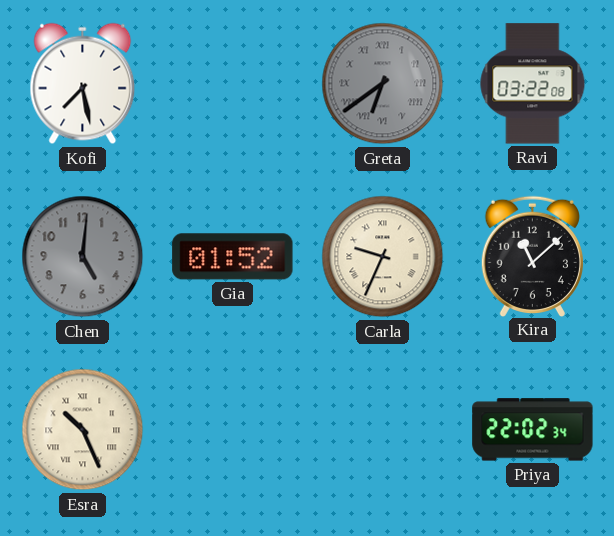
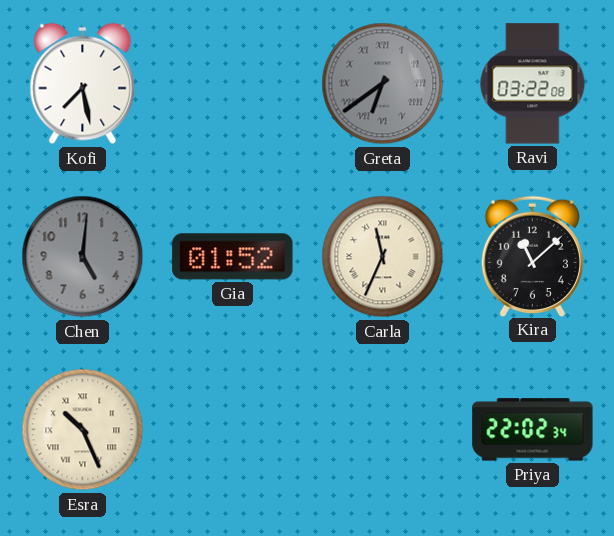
Carla: 9:34 -> 11:34
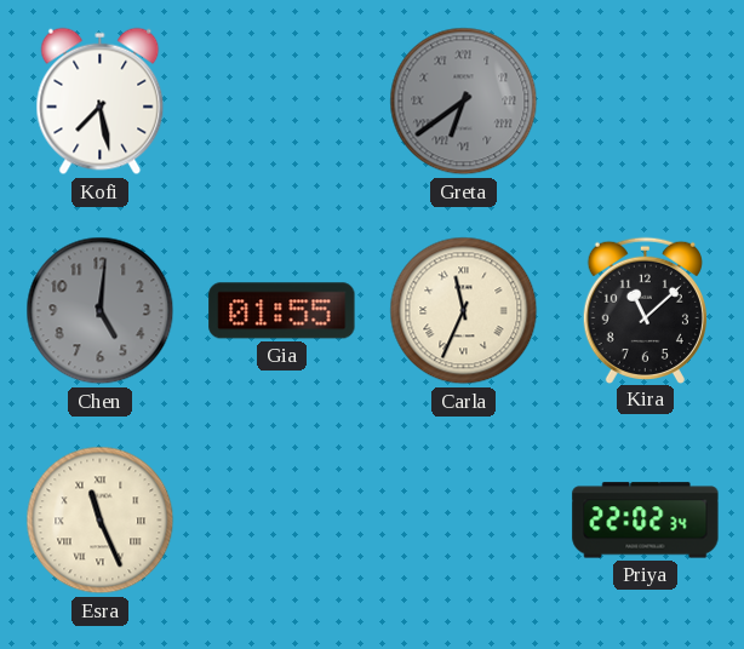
Ravi: 03:22 -> none
Gia: 01:52 -> 01:55
Esra: 10:26 -> 11:26
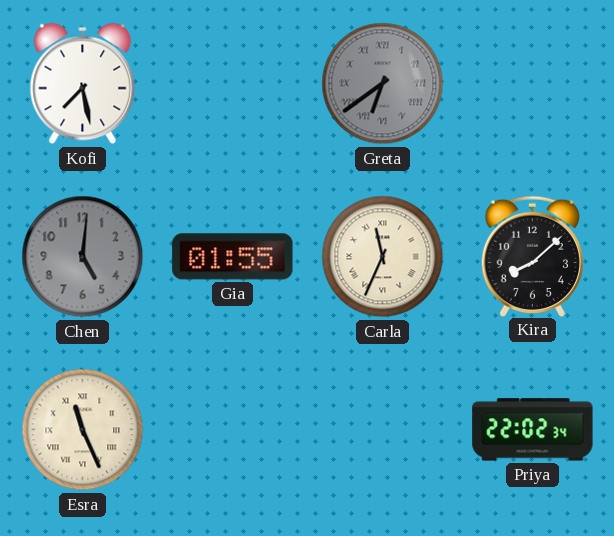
Kira: 11:08 -> 8:08
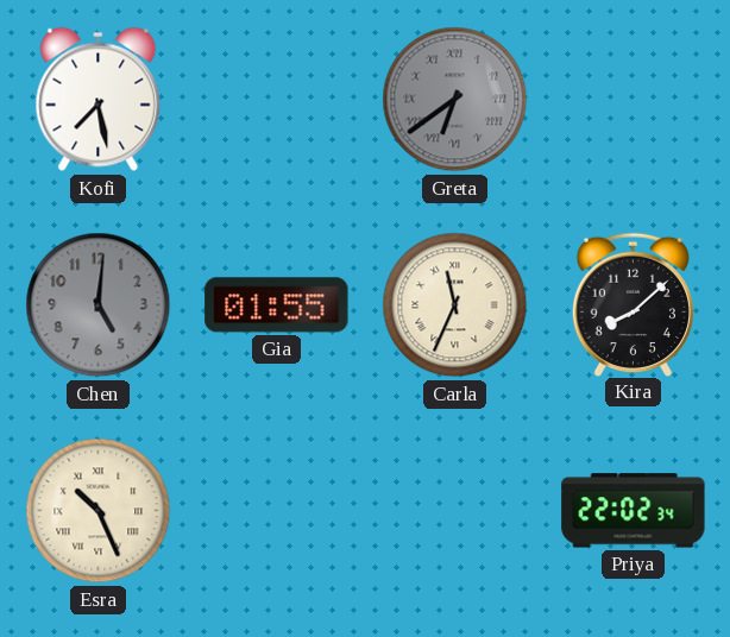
Esra: 11:26 -> 10:26
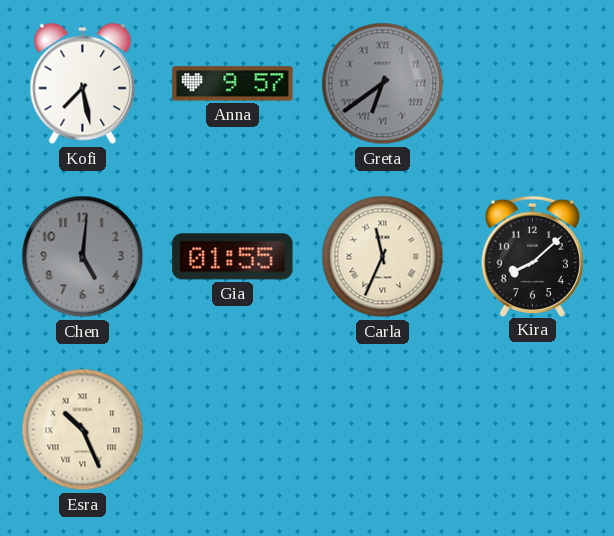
Anna: none -> 9:57
Priya: 22:02 -> none
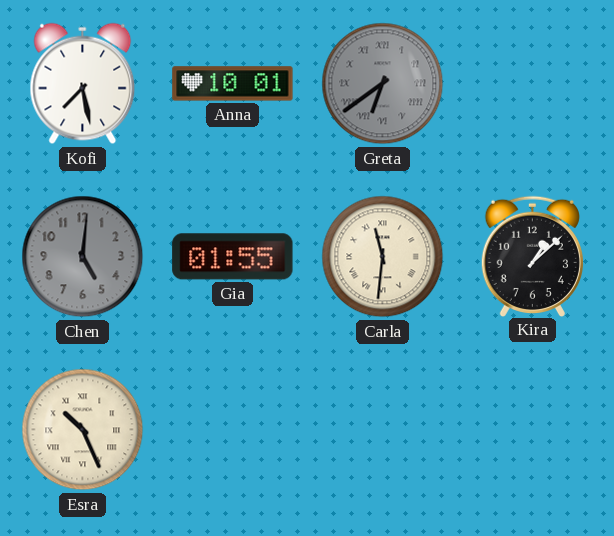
Anna: 9:57 -> 10:01
Carla: 11:34 -> 11:31
Kira: 8:08 -> 1:08
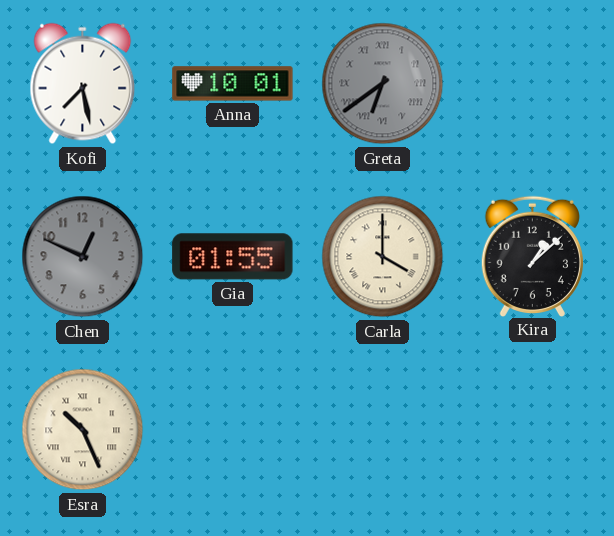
Chen: 5:01 -> 12:49
Carla: 11:31 -> 4:00
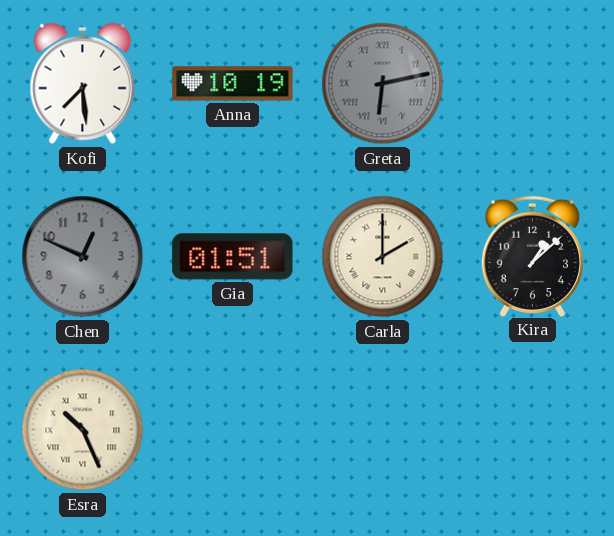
Kofi: 7:28 -> 7:29
Anna: 10:01 -> 10:19
Greta: 6:39 -> 6:13
Gia: 01:55 -> 01:51
Carla: 4:00 -> 2:00
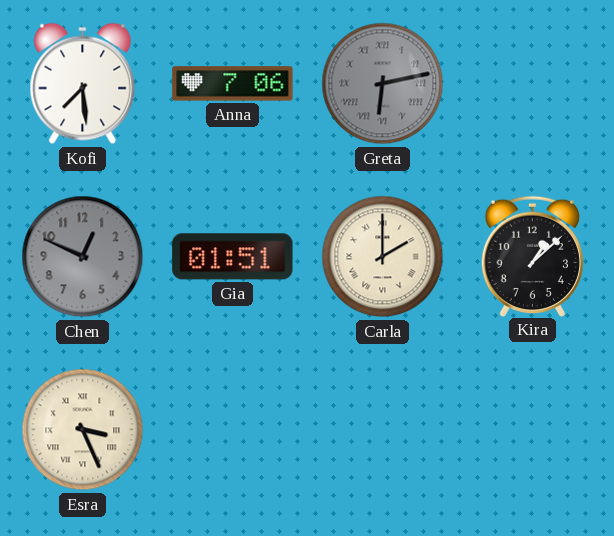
Anna: 10:19 -> 7:06
Esra: 10:26 -> 3:26
